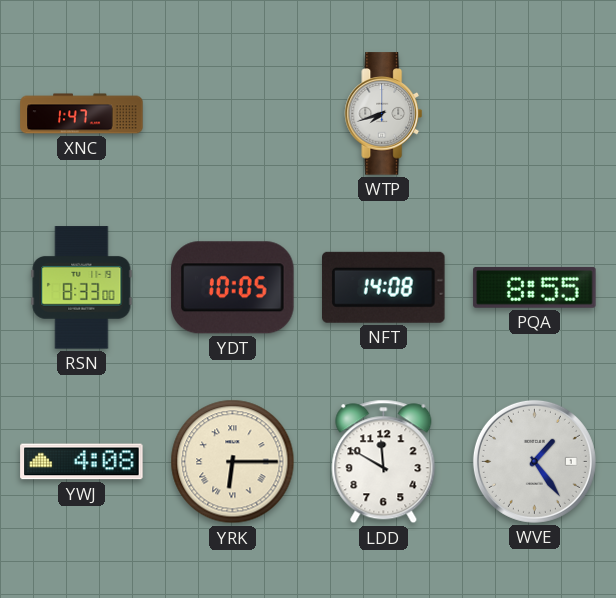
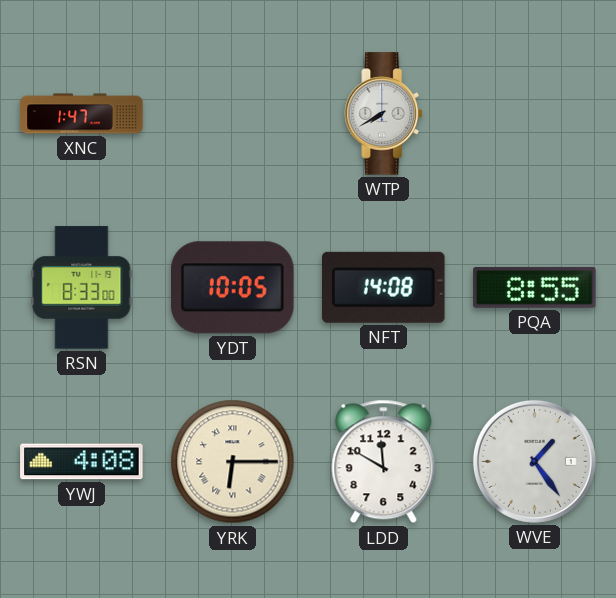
WTP: 7:42 -> 7:40
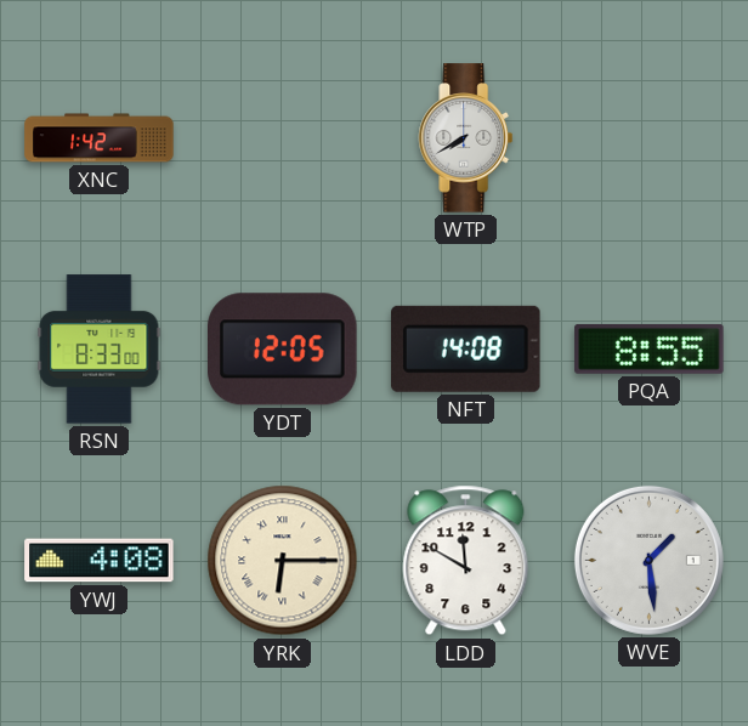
XNC: 1:47 -> 1:42
YDT: 10:05 -> 12:05
WVE: 1:24 -> 1:29
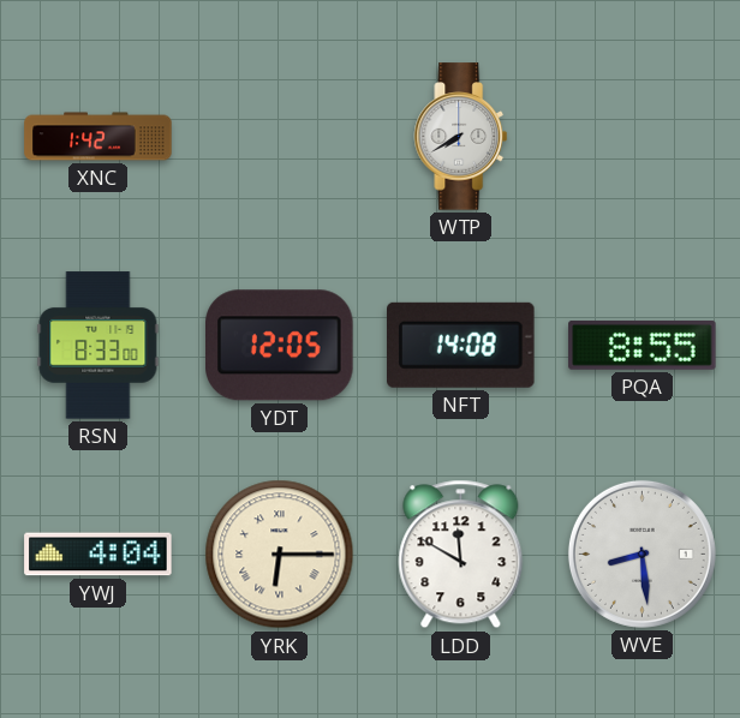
YWJ: 4:08 -> 4:04
WVE: 1:29 -> 8:29
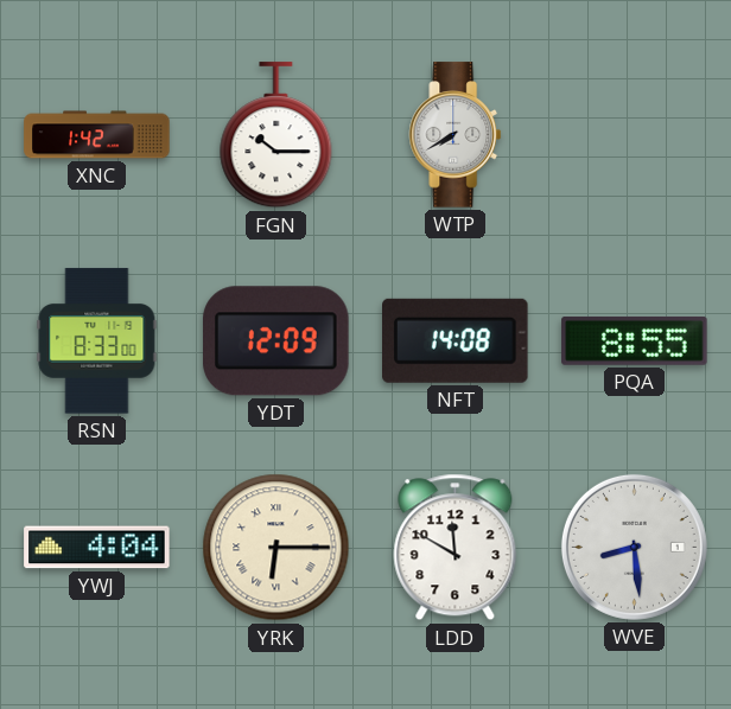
FGN: none -> 10:15
YDT: 12:05 -> 12:09
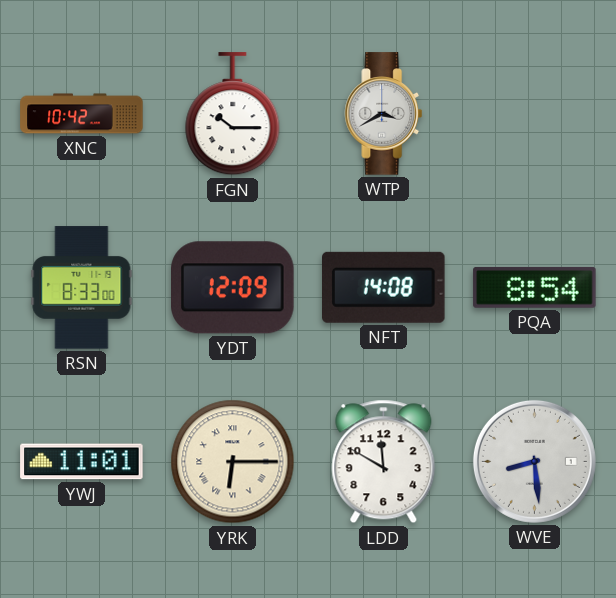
XNC: 1:42 -> 10:42
WTP: 7:40 -> 3:40
PQA: 8:55 -> 8:54
YWJ: 4:04 -> 11:01
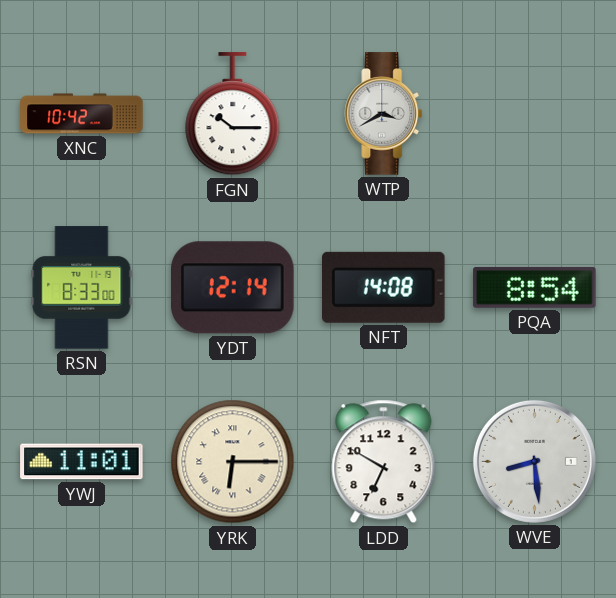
YDT: 12:09 -> 12:14
LDD: 11:50 -> 6:50
